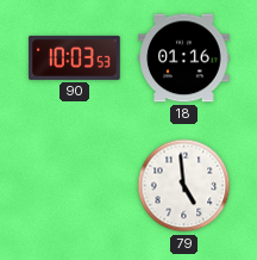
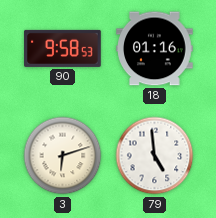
90: 10:03 -> 9:58
3: none -> 6:12
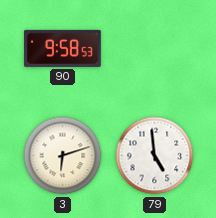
18: 01:16 -> none
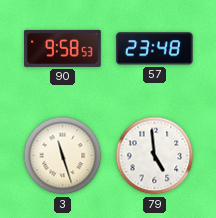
57: none -> 23:48
3: 6:12 -> 11:27
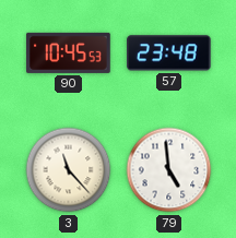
90: 9:58 -> 10:45
3: 11:27 -> 11:23
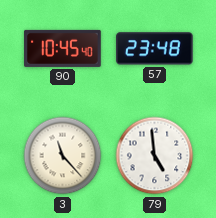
90: 10:45:53 -> 10:45:40
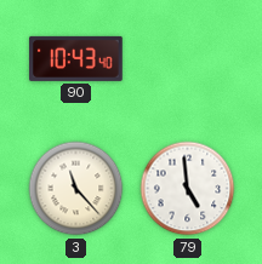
90: 10:45 -> 10:43
57: 23:48 -> none
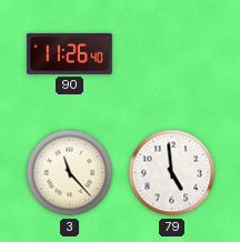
90: 10:43 -> 11:26
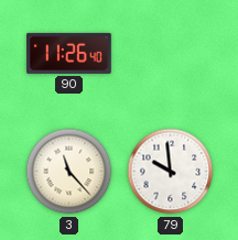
79: 4:59 -> 9:59
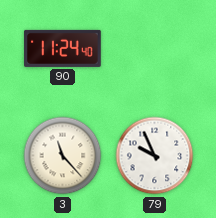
90: 11:26 -> 11:24
79: 9:59 -> 9:56
